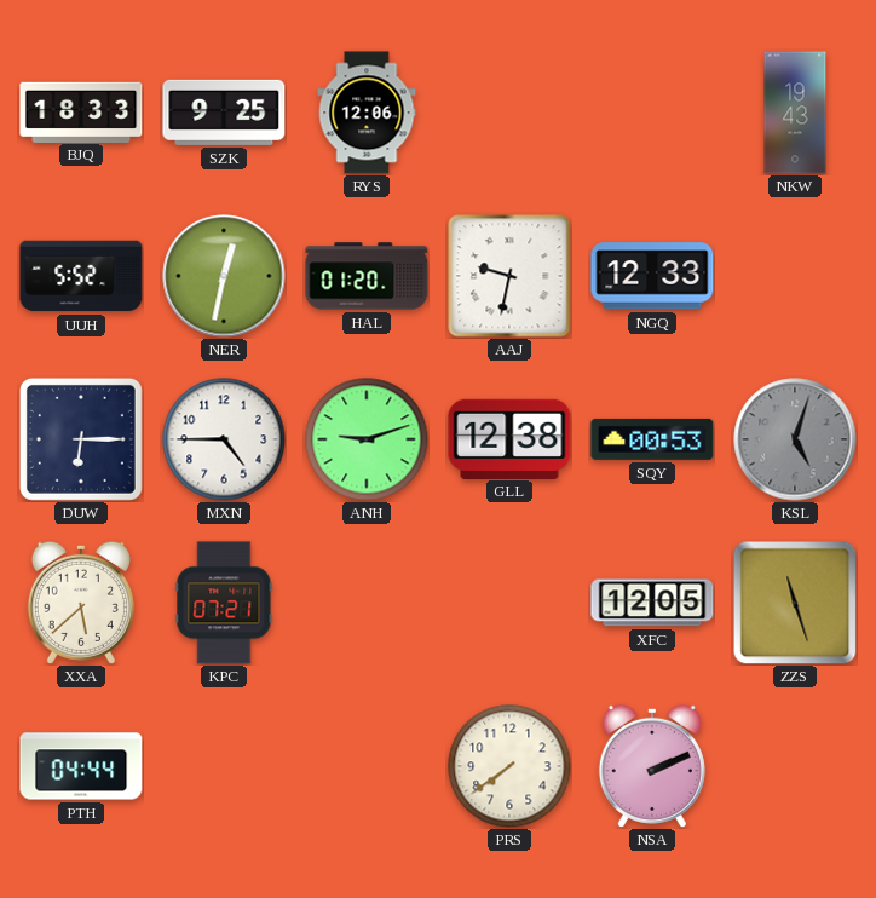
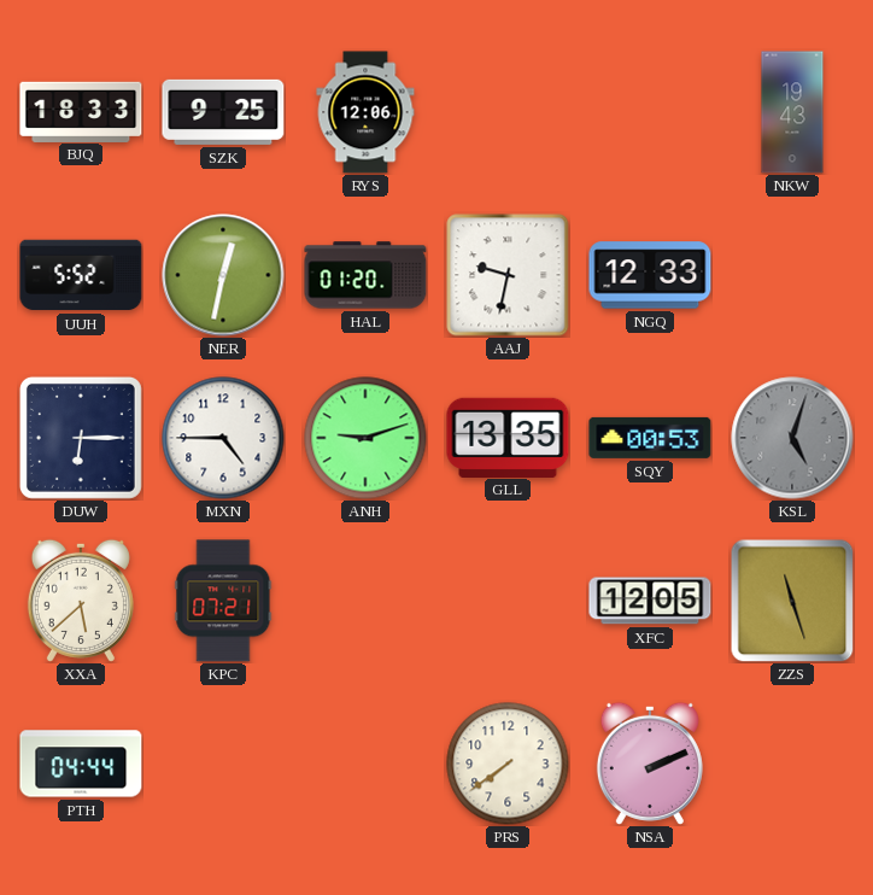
GLL: 12:38 -> 13:35
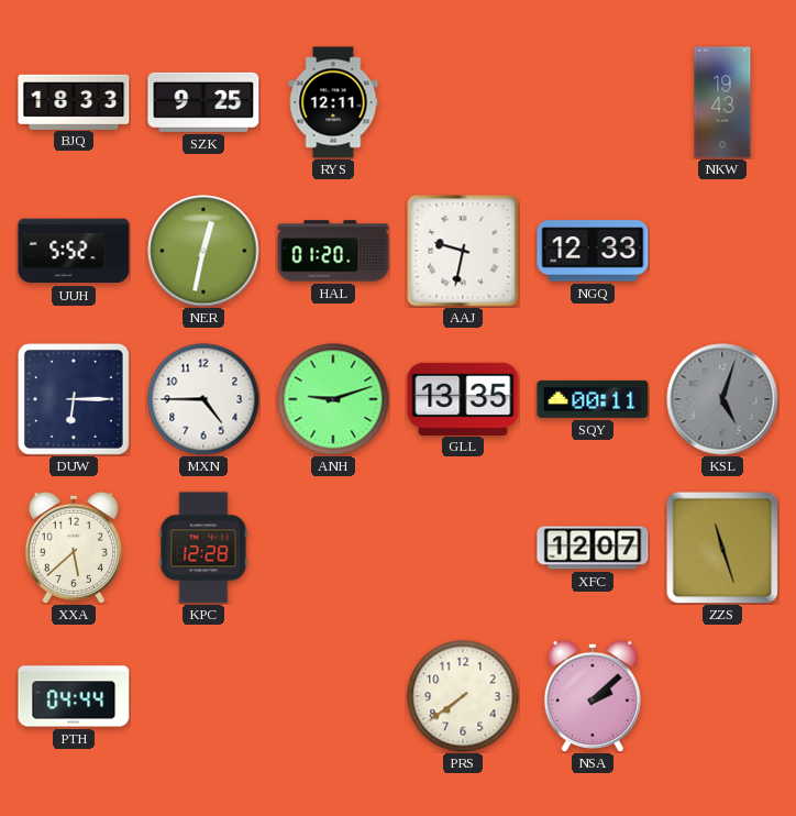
RYS: 12:06 -> 12:11
SQY: 00:53 -> 00:11
KPC: 07:21 -> 12:28
XFC: 12:05 -> 12:07
NSA: 2:11 -> 2:08
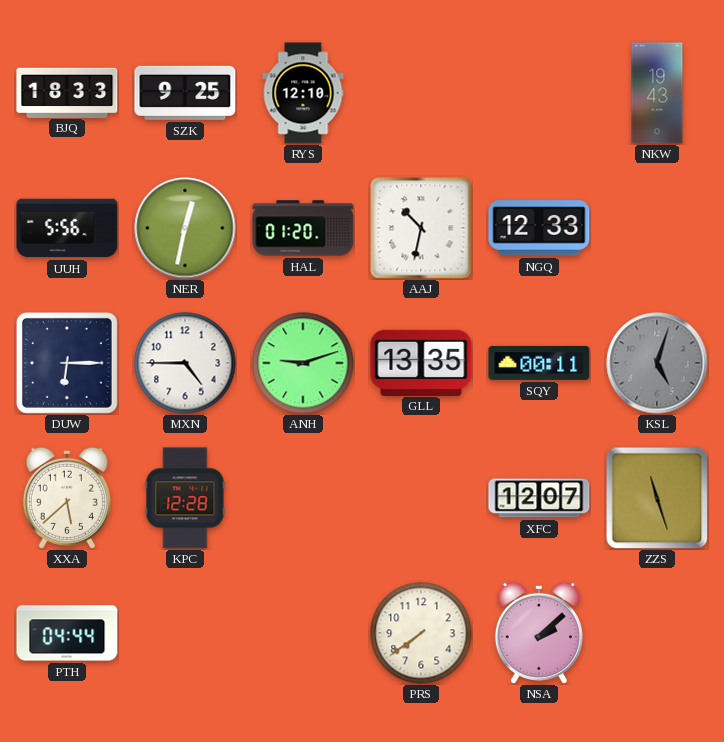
RYS: 12:11 -> 12:10
UUH: 5:52 -> 5:56
AAJ: 9:32 -> 10:32
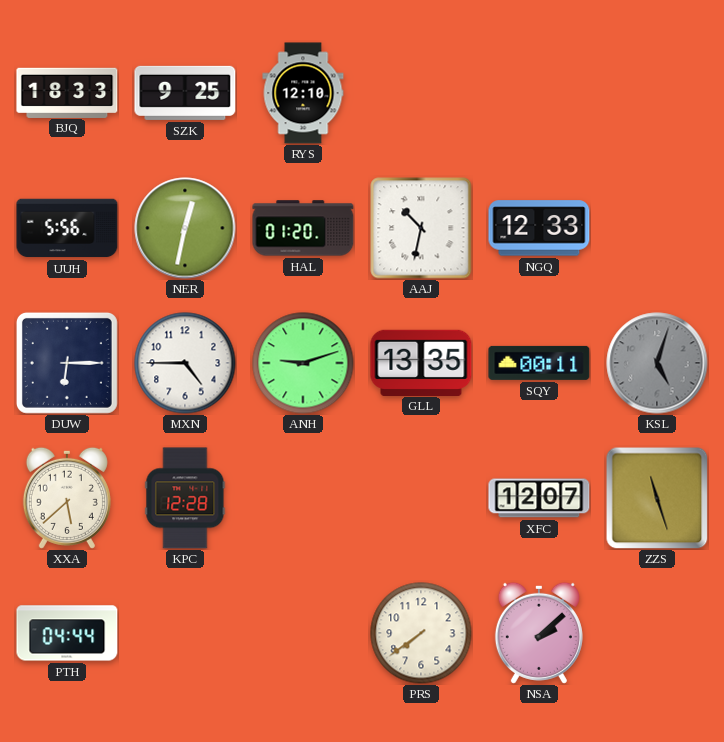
NKW: 19:43 -> none
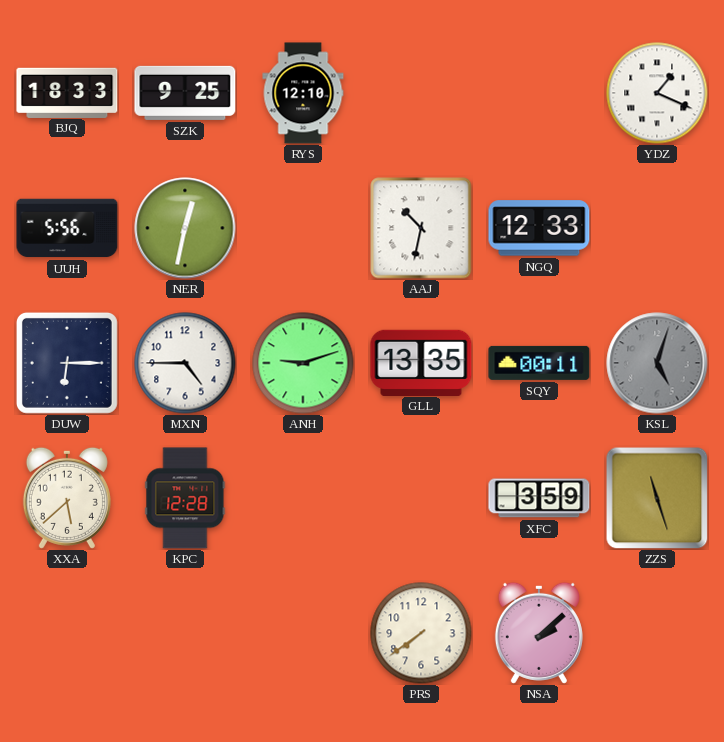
YDZ: none -> 1:19
HAL: 01:20 -> none
XFC: 12:07 -> 3:59
PTH: 04:44 -> none
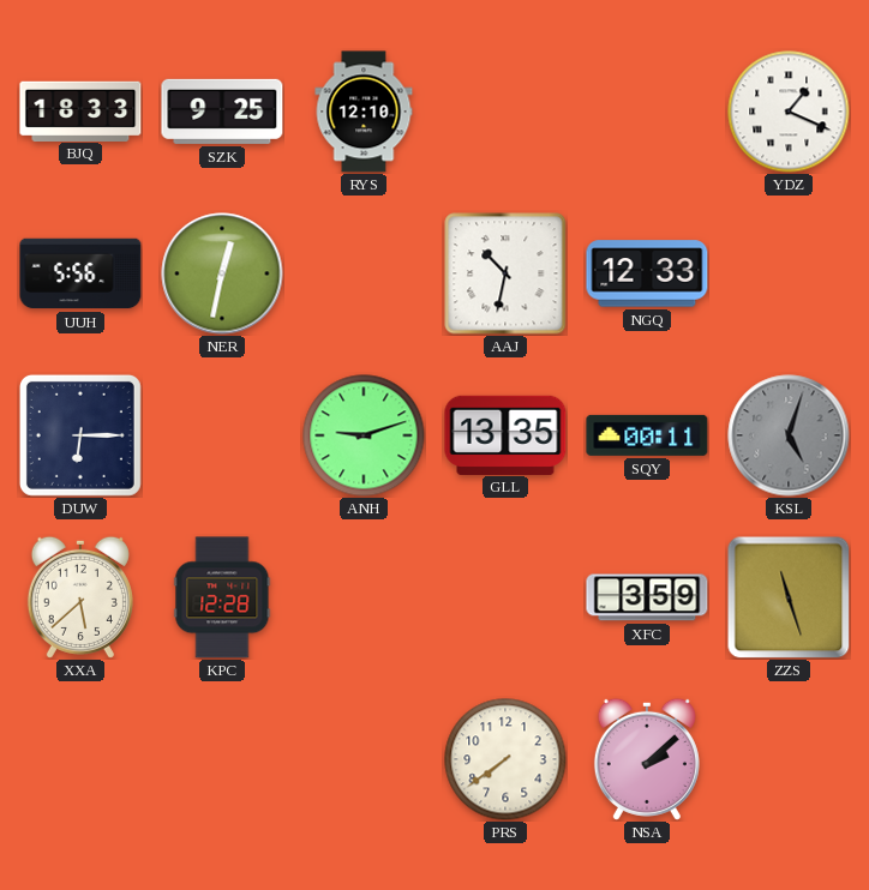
MXN: 4:45 -> none
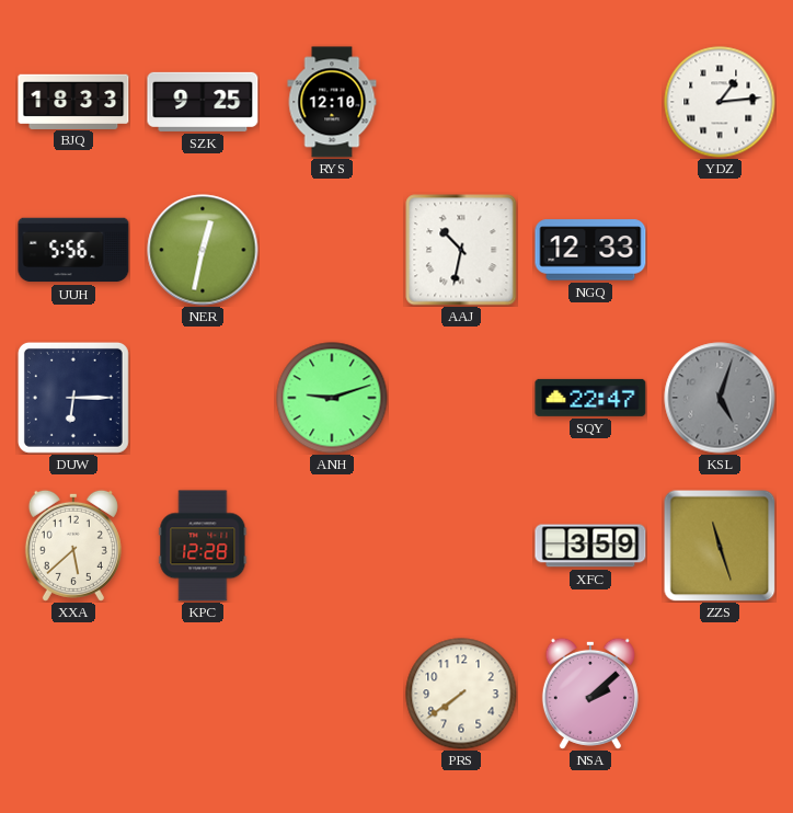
YDZ: 1:19 -> 1:14
GLL: 13:35 -> none
SQY: 00:11 -> 22:47
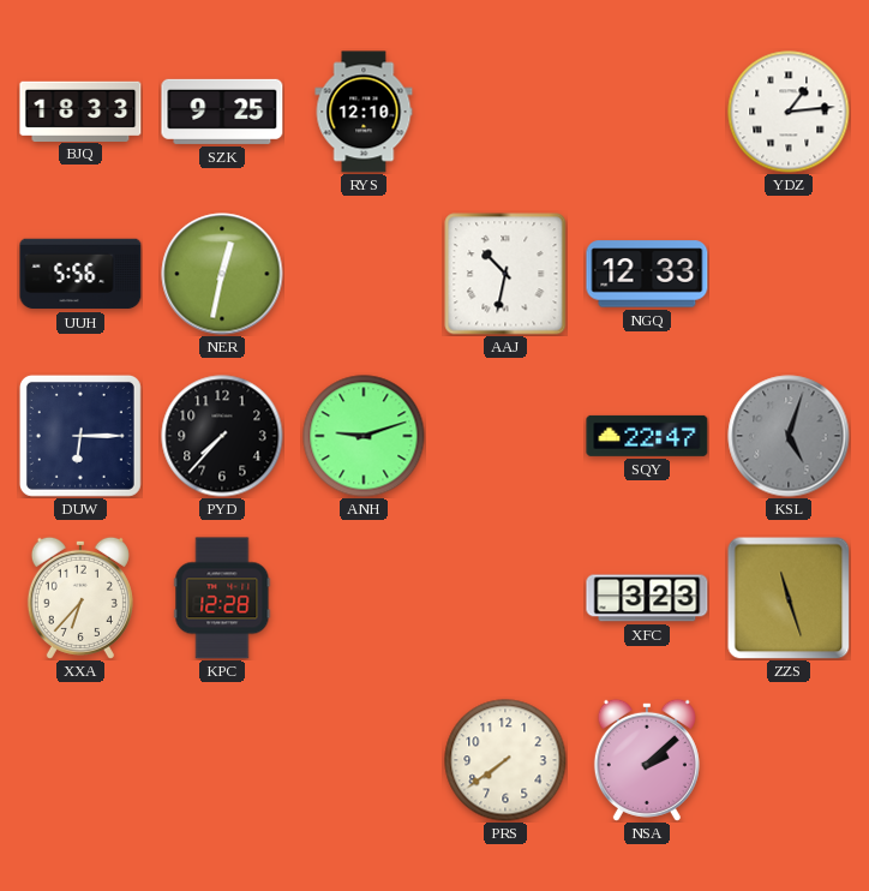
PYD: none -> 7:37
XXA: 5:38 -> 6:37
XFC: 3:59 -> 3:23
